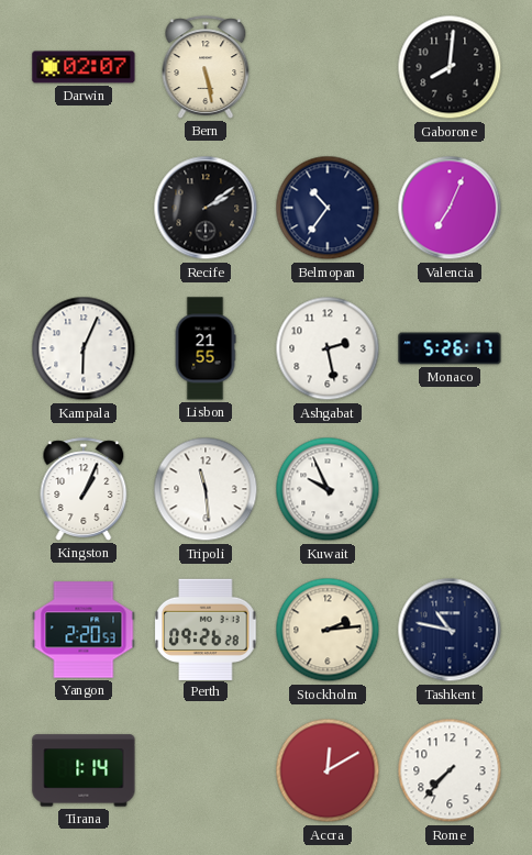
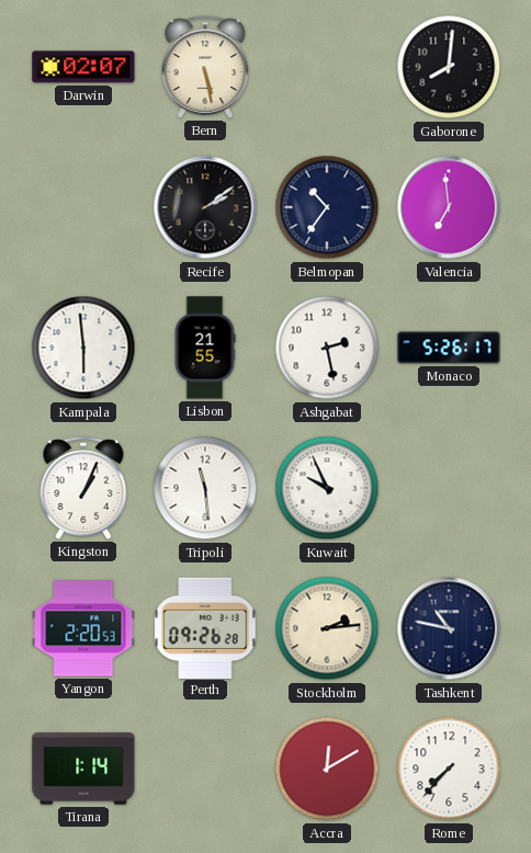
Valencia: 7:04 -> 6:59
Kampala: 6:04 -> 5:59
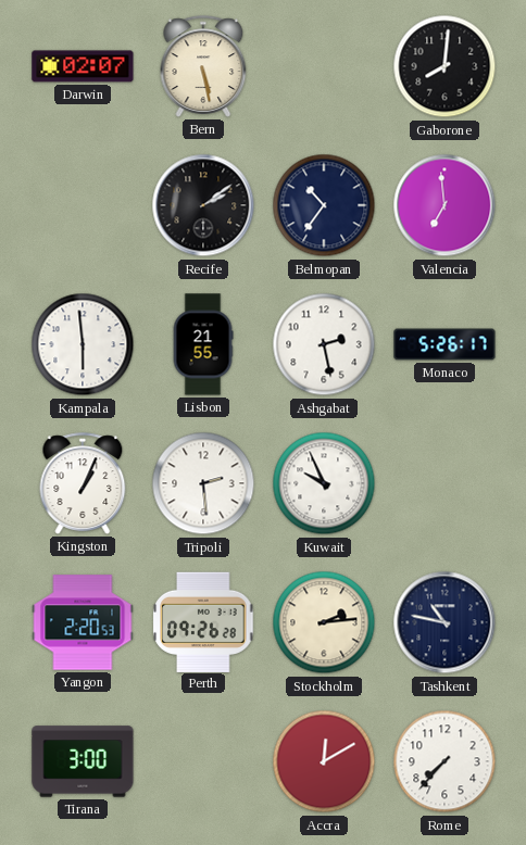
Tripoli: 11:29 -> 2:29
Tirana: 1:14 -> 3:00
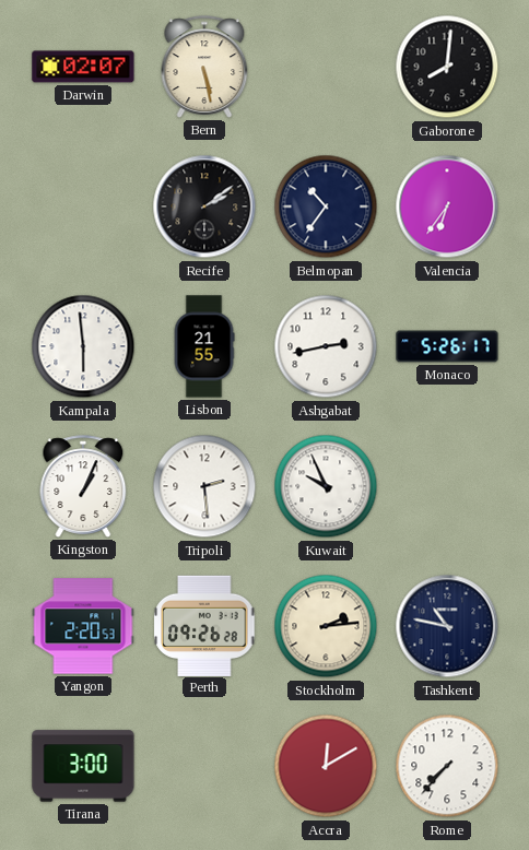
Valencia: 6:59 -> 6:36
Ashgabat: 2:28 -> 2:43
